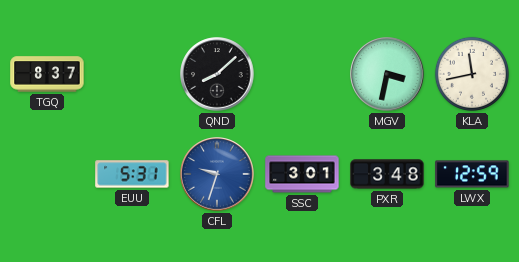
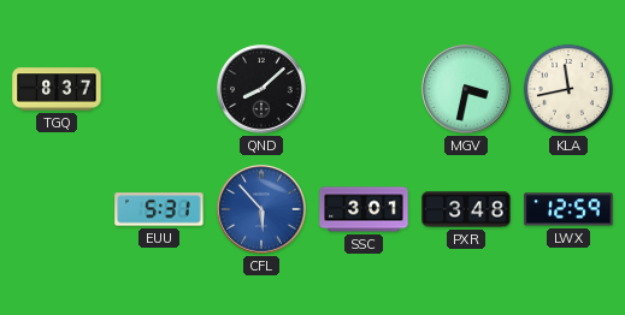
CFL: 9:33 -> 5:53
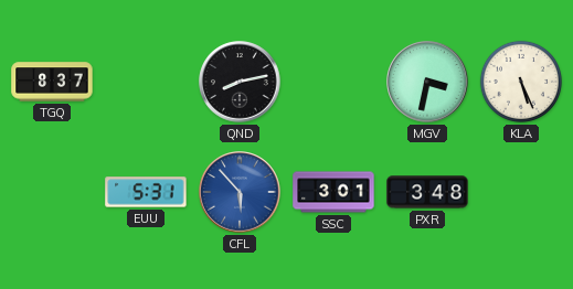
QND: 8:08 -> 8:13
KLA: 11:43 -> 5:26
LWX: 12:59 -> none
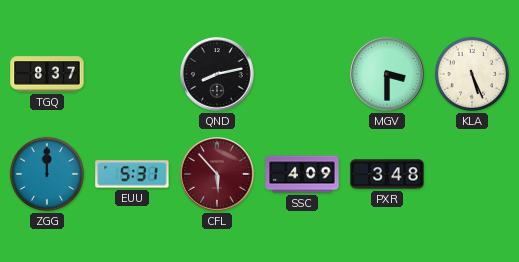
MGV: 3:32 -> 3:30
ZGG: none -> 12:00
CFL dial: blue -> burgundy
SSC: 3:01 -> 4:09
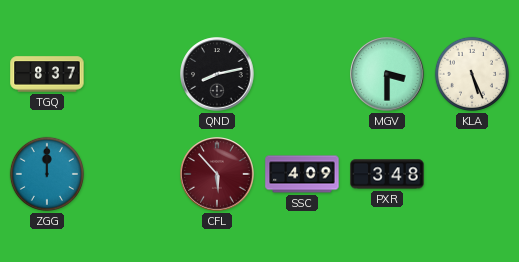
EUU: 5:31 -> none
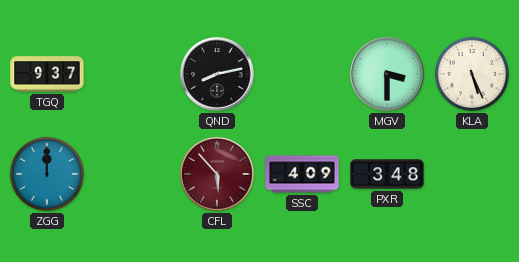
TGQ: 8:37 -> 9:37
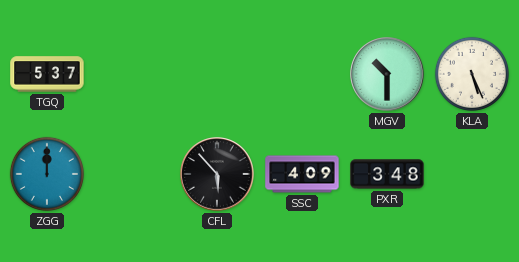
TGQ: 9:37 -> 5:37
QND: 8:13 -> none
MGV: 3:30 -> 10:30
CFL dial: burgundy -> black
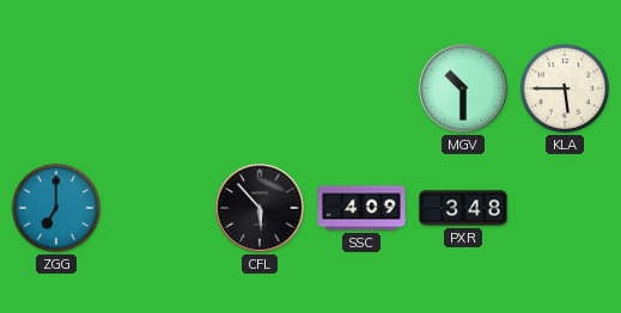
TGQ: 5:37 -> none
KLA: 5:26 -> 5:45
ZGG: 12:00 -> 7:00
